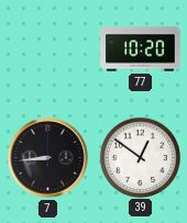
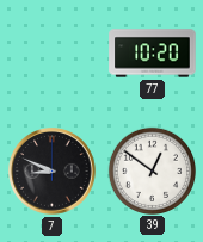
7: 8:44 -> 8:49
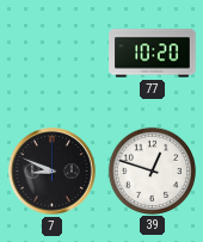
39: 12:51 -> 12:48
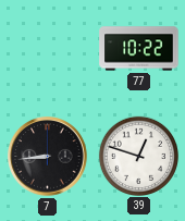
77: 10:20 -> 10:22
7: 8:49 -> 8:44
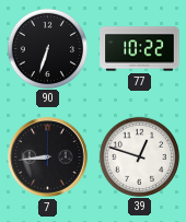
90: none -> 6:33
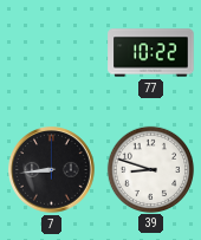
90: 6:33 -> none
39: 12:48 -> 8:48
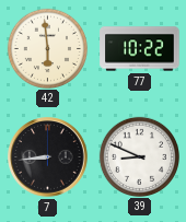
42: none -> 5:59
39: 8:48 -> 8:49
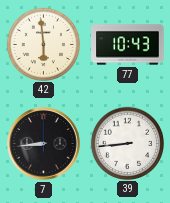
77: 10:22 -> 10:43
39: 8:49 -> 8:44
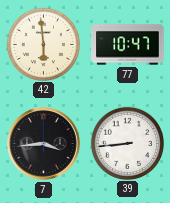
77: 10:43 -> 10:47
7: 8:44 -> 3:44
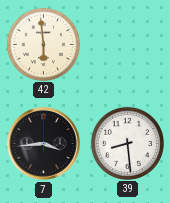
77: 10:47 -> none
39: 8:44 -> 8:29
